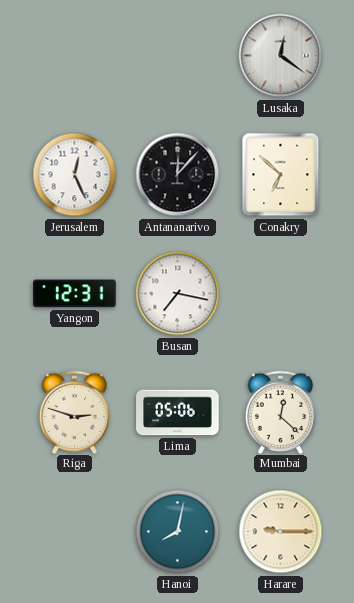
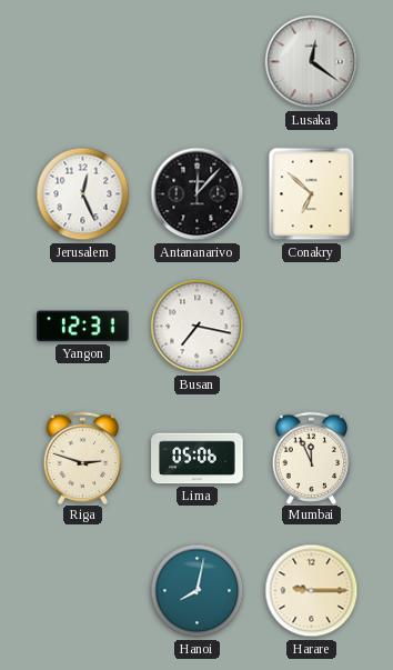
Mumbai: 12:22 -> 11:56
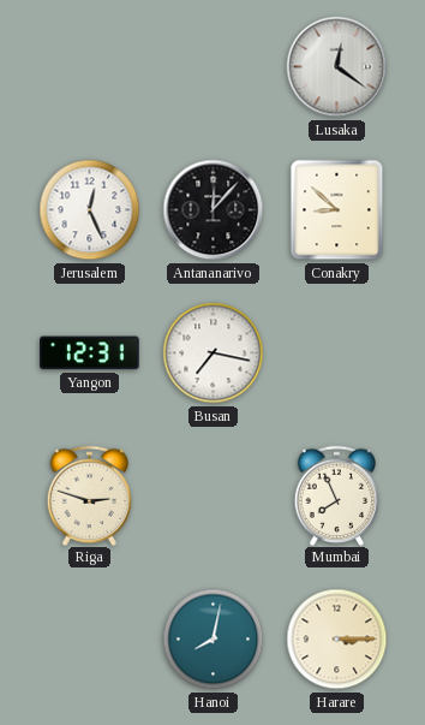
Conakry: 6:52 -> 8:52
Lima: 05:06 -> none
Mumbai: 11:56 -> 7:56
Harare: 9:15 -> 3:15
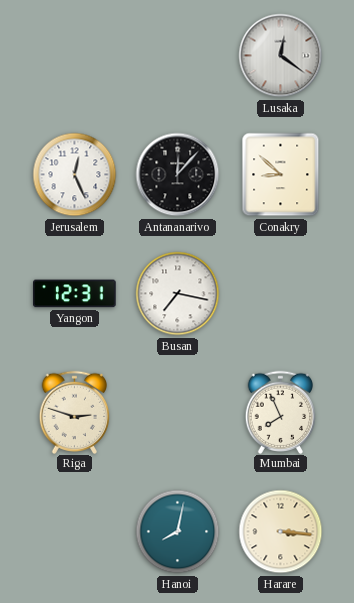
Harare: 3:15 -> 3:16
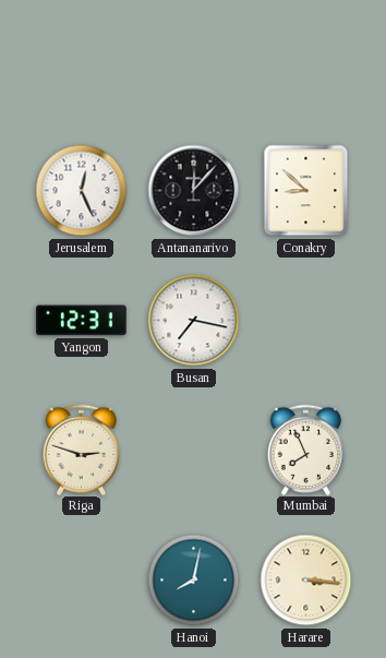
Lusaka: 12:21 -> none
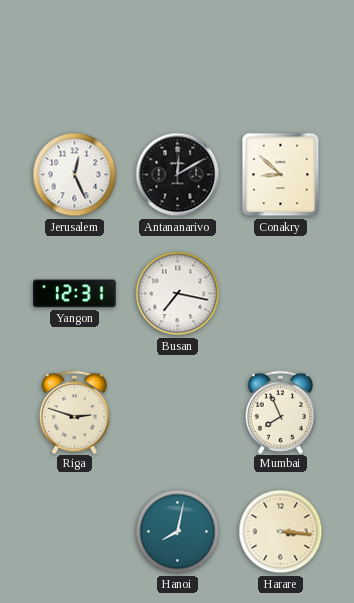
Antananarivo: 12:07 -> 12:10
